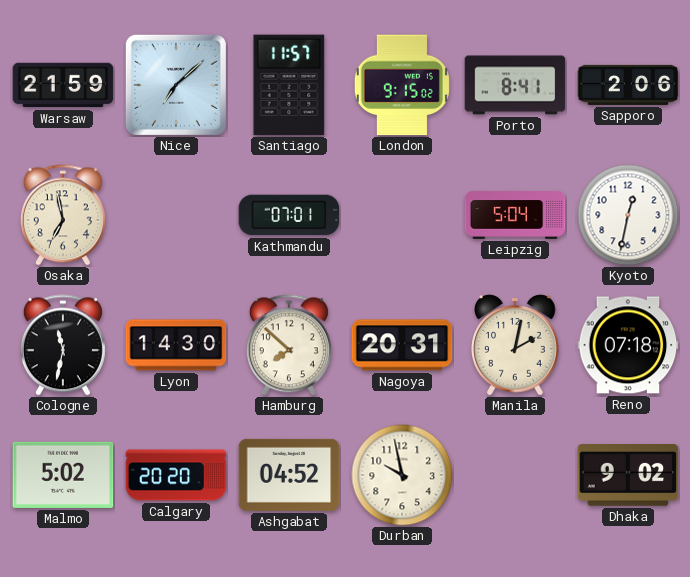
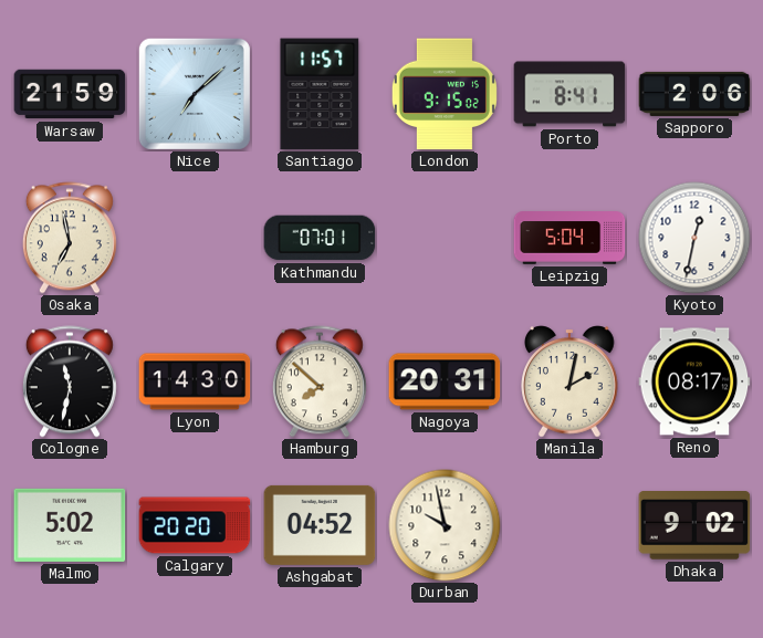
Reno: 07:18 -> 08:17
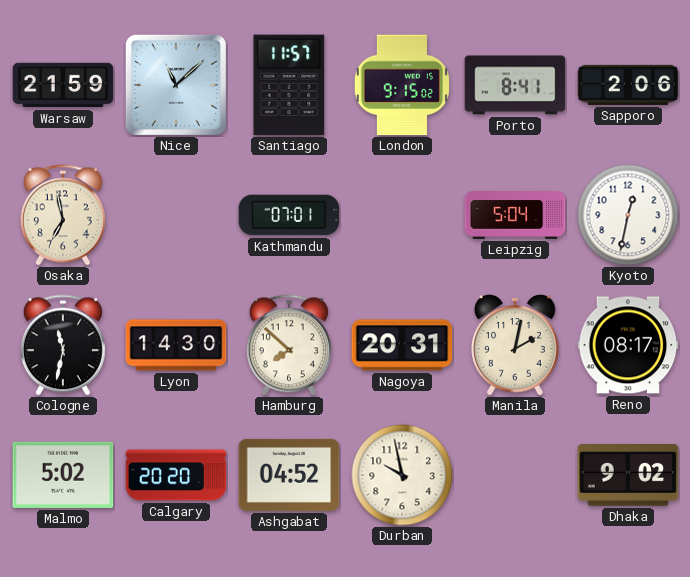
Nice: 7:08 -> 11:08
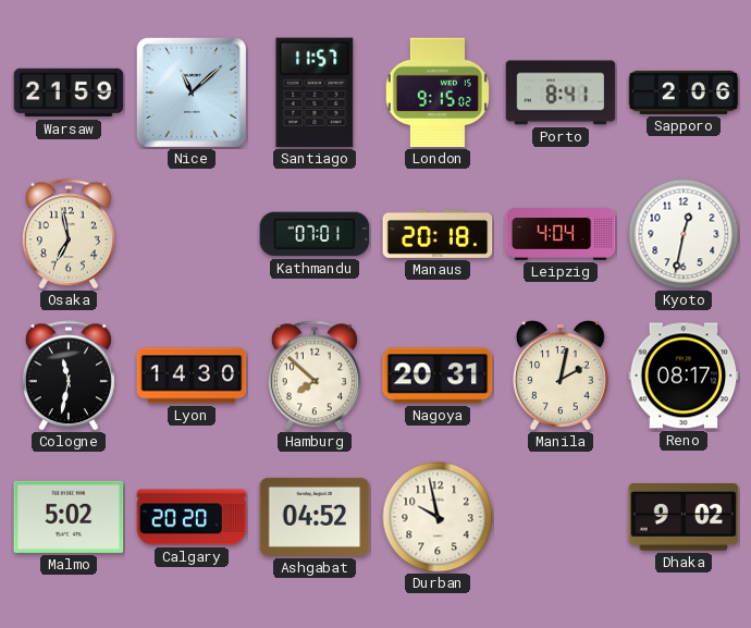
Manaus: none -> 20:18
Leipzig: 5:04 -> 4:04
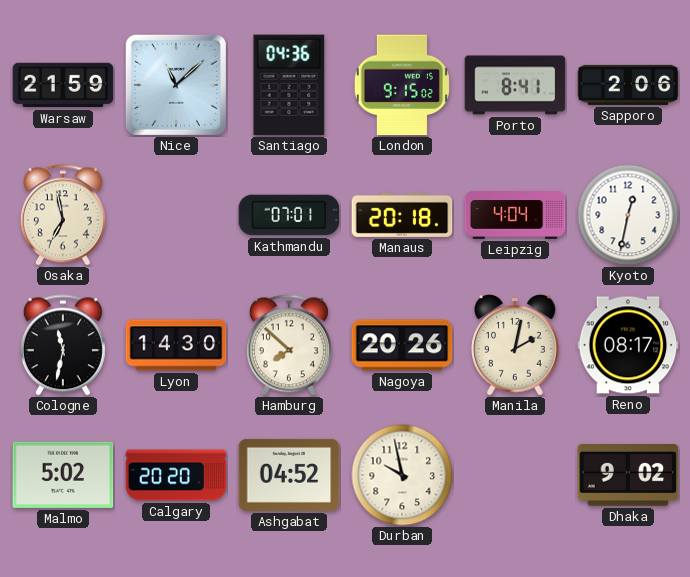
Santiago: 11:57 -> 04:36
Nagoya: 20:31 -> 20:26
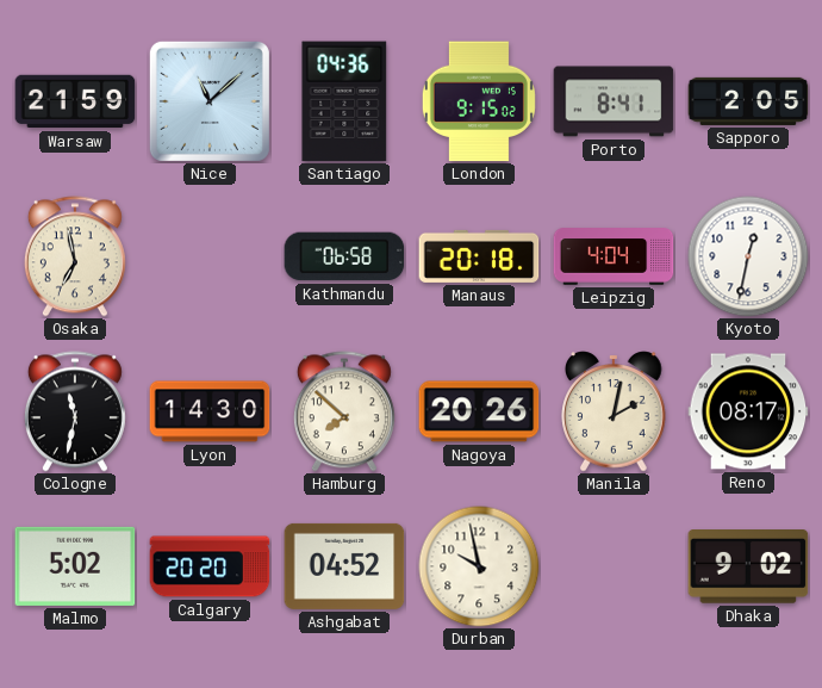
Sapporo: 2:06 -> 2:05
Kathmandu: 07:01 -> 06:58
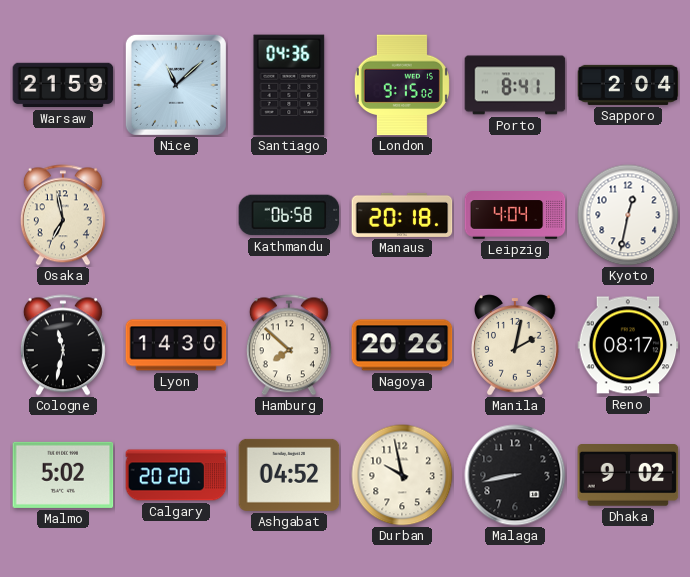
Sapporo: 2:05 -> 2:04
Malaga: none -> 8:43
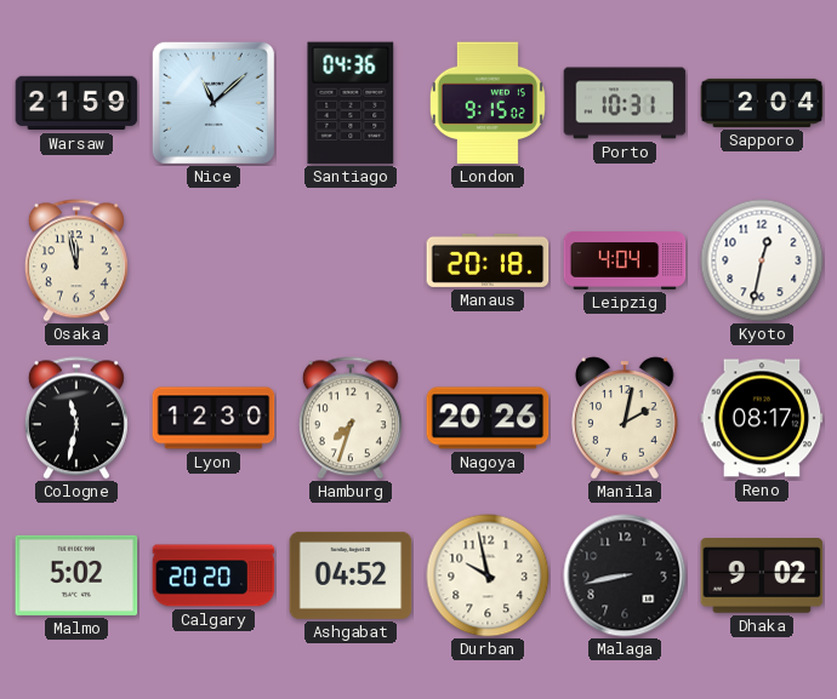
Porto: 8:41 -> 10:31
Osaka: 6:58 -> 11:58
Kathmandu: 06:58 -> none
Lyon: 14:30 -> 12:30
Hamburg: 7:52 -> 7:33
